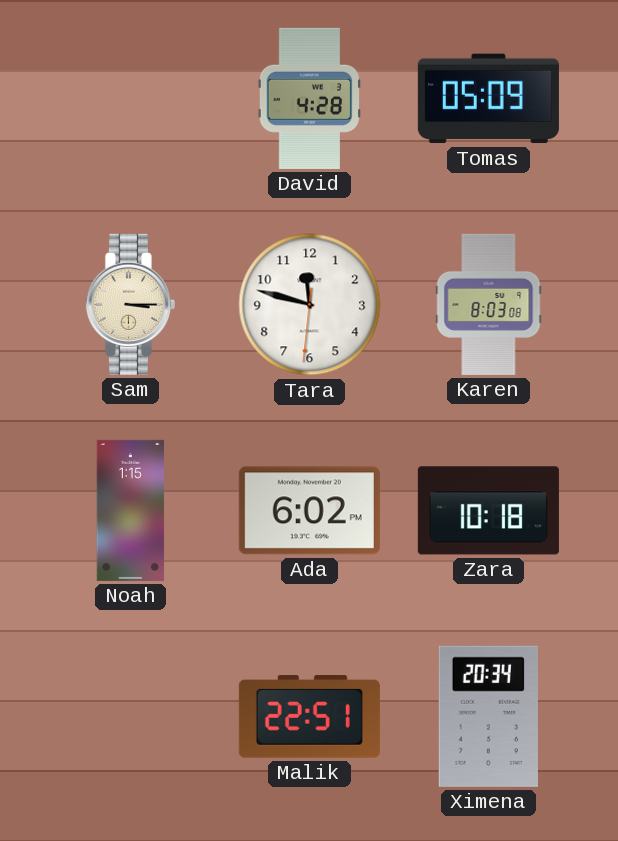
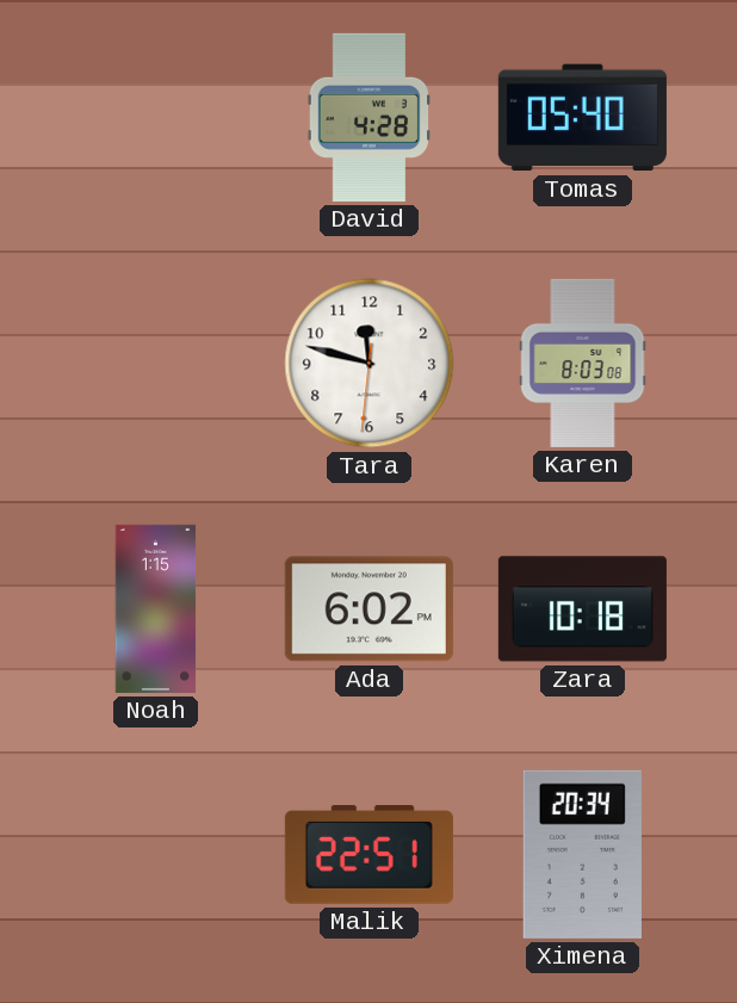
Tomas: 05:09 -> 05:40
Sam: 3:15 -> none
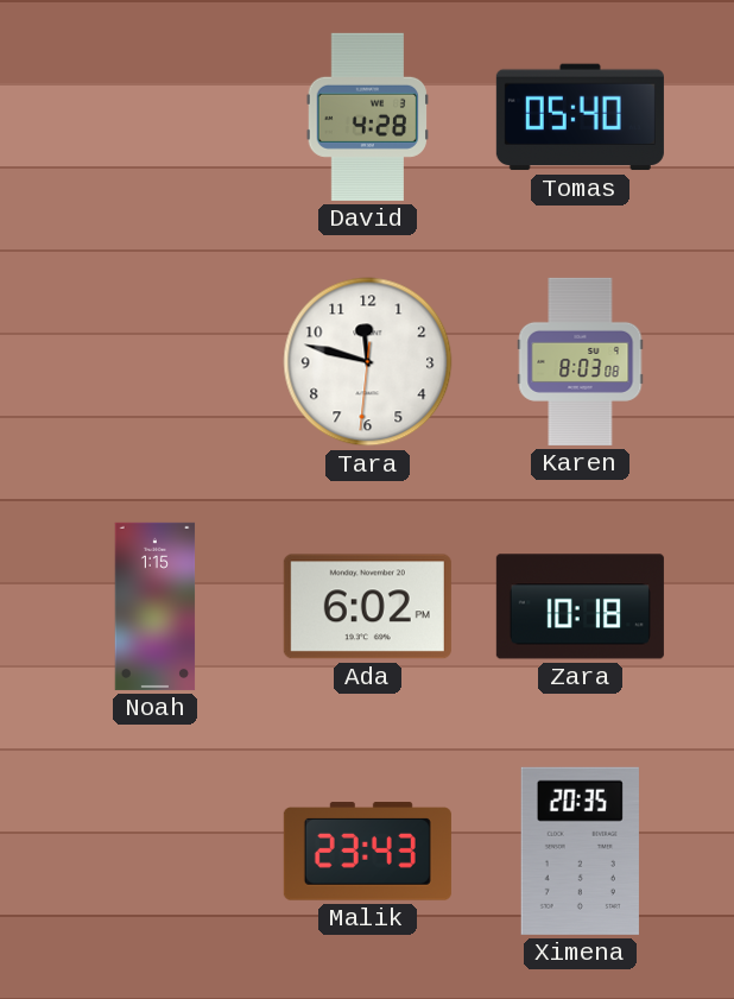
Malik: 22:51 -> 23:43
Ximena: 20:34 -> 20:35
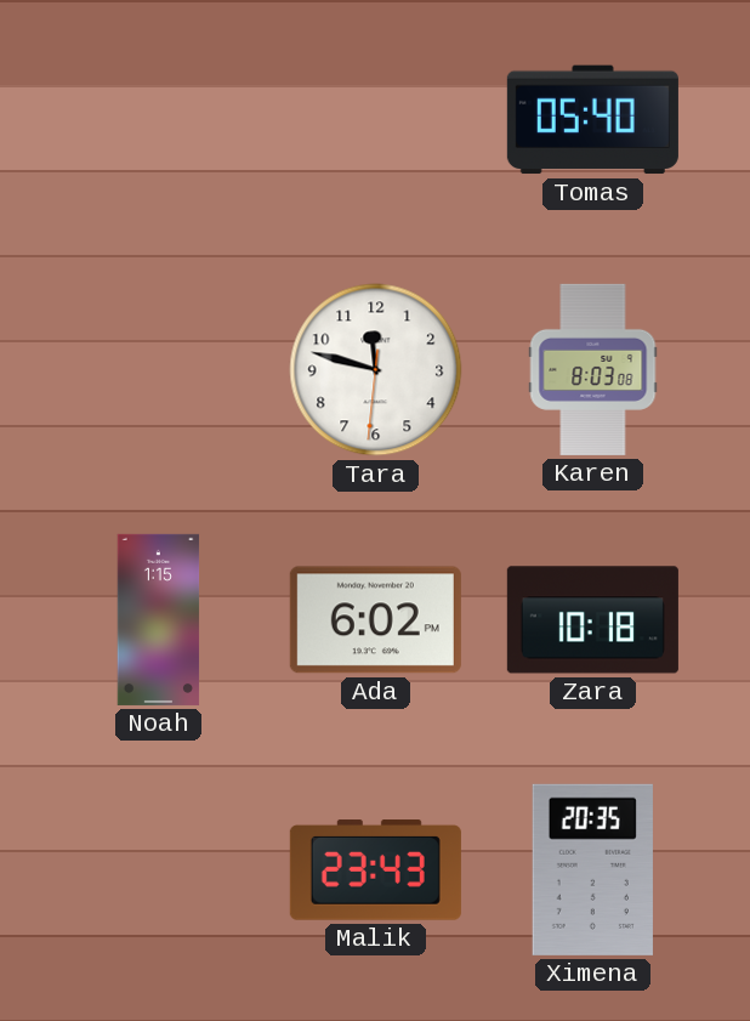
David: 4:28 -> none
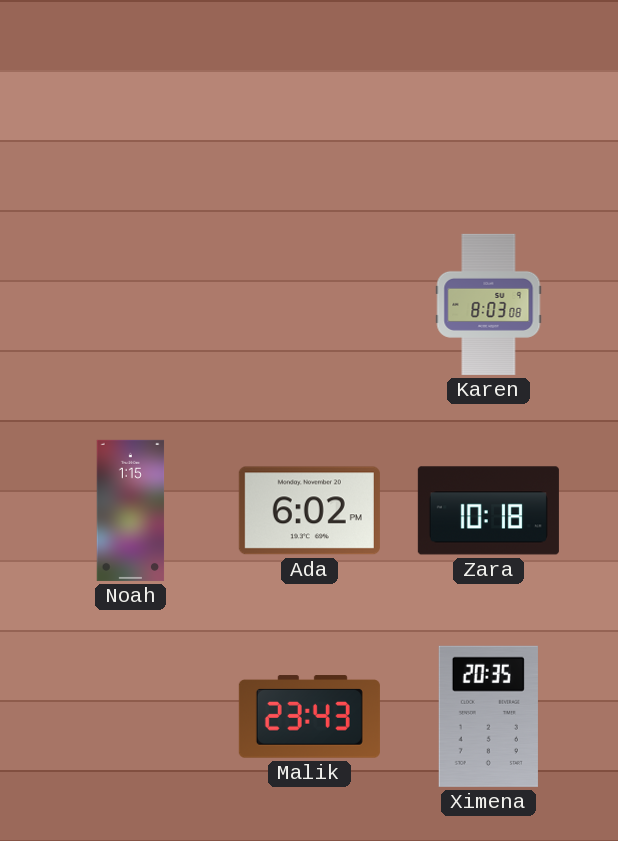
Tomas: 05:40 -> none
Tara: 11:47 -> none
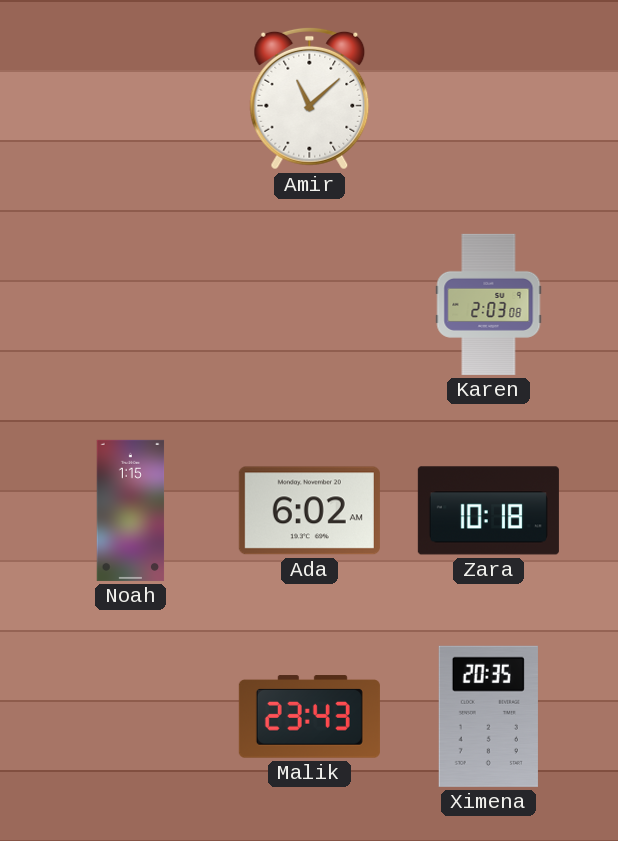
Amir: none -> 11:08
Karen: 8:03 -> 2:03
Ada: 6:02 PM -> 6:02 AM
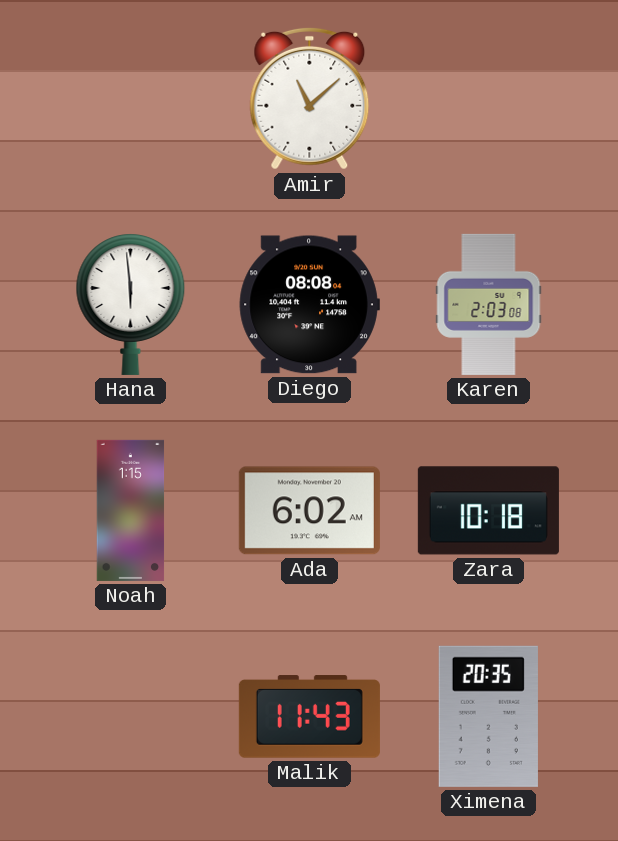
Hana: none -> 5:59
Diego: none -> 08:08
Malik: 23:43 -> 11:43
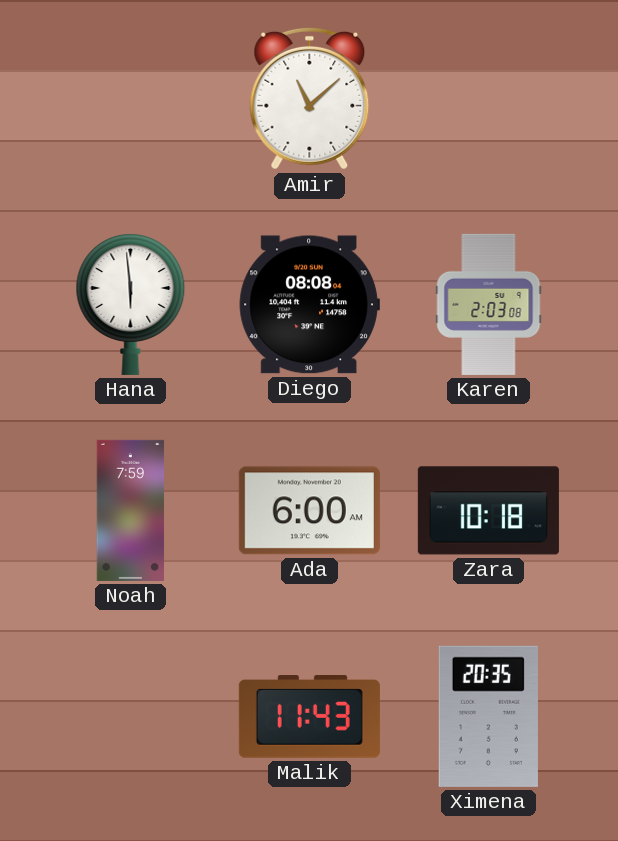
Noah: 1:15 -> 7:59
Ada: 6:02 -> 6:00
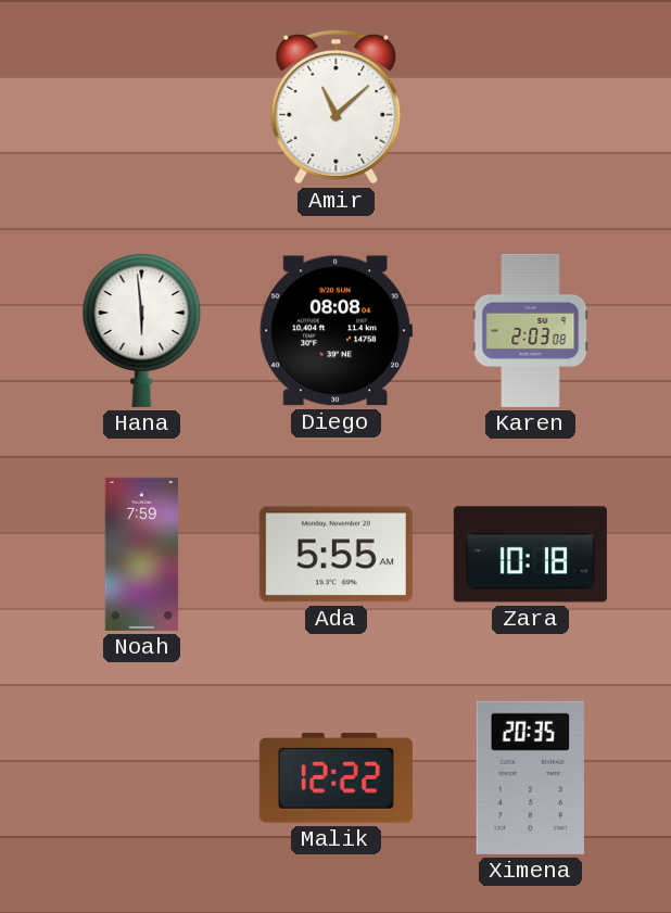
Ada: 6:00 -> 5:55
Malik: 11:43 -> 12:22
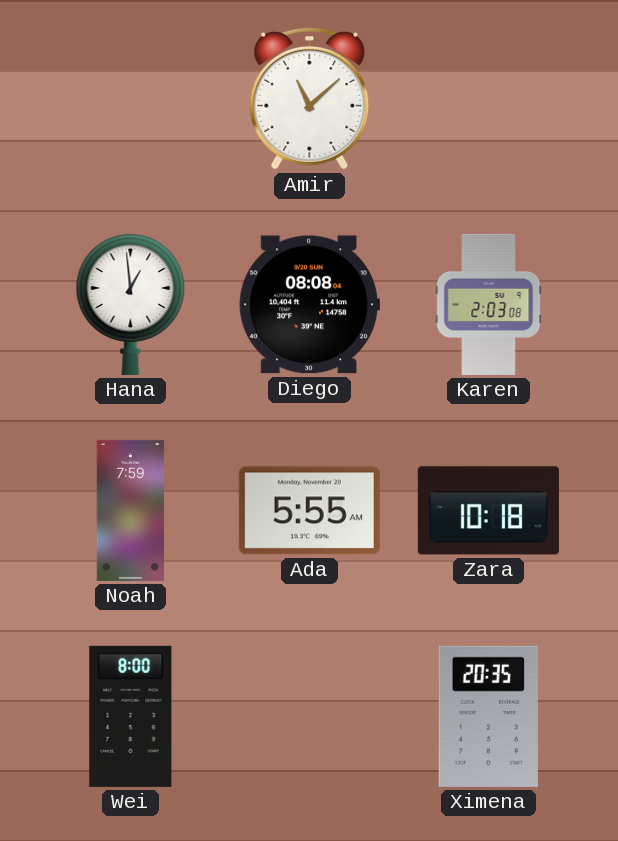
Hana: 5:59 -> 12:59
Wei: none -> 8:00
Malik: 12:22 -> none
